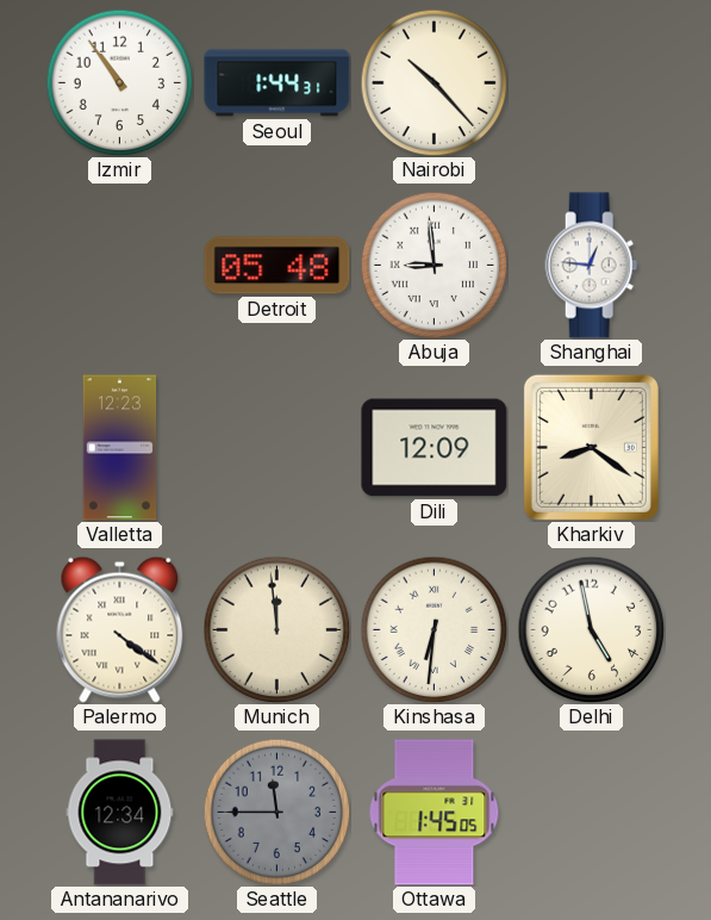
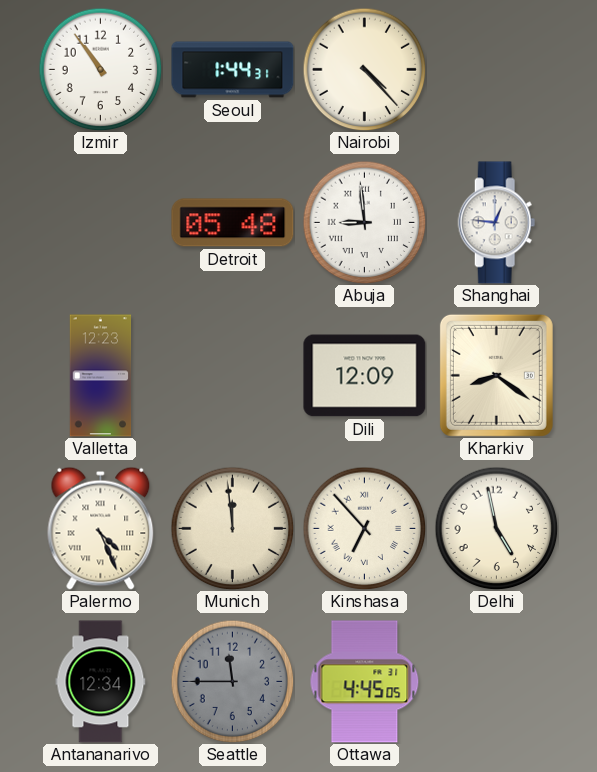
Nairobi: 10:23 -> 4:23
Palermo: 4:21 -> 4:26
Kinshasa: 6:31 -> 6:53
Ottawa: 1:45 -> 4:45
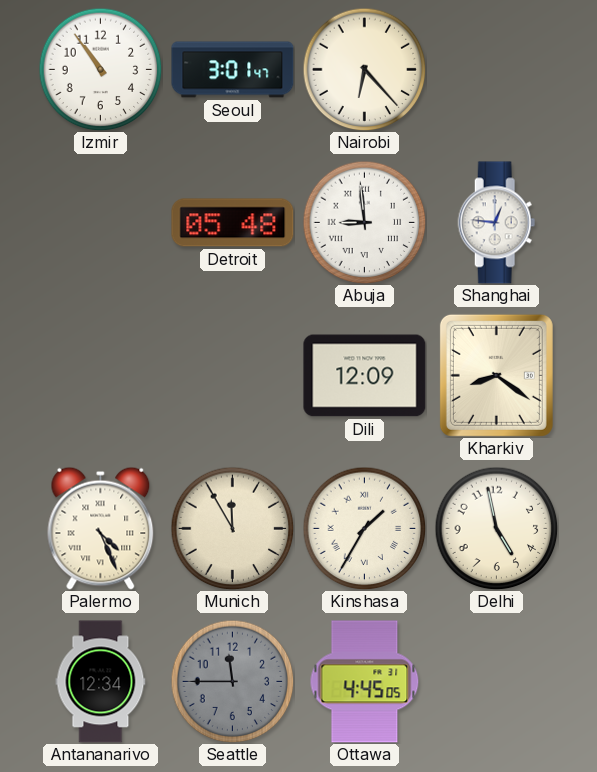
Seoul: 1:44 -> 3:01
Nairobi: 4:23 -> 6:23
Valletta: 12:23 -> none
Munich: 11:59 -> 11:55
Kinshasa: 6:53 -> 1:35
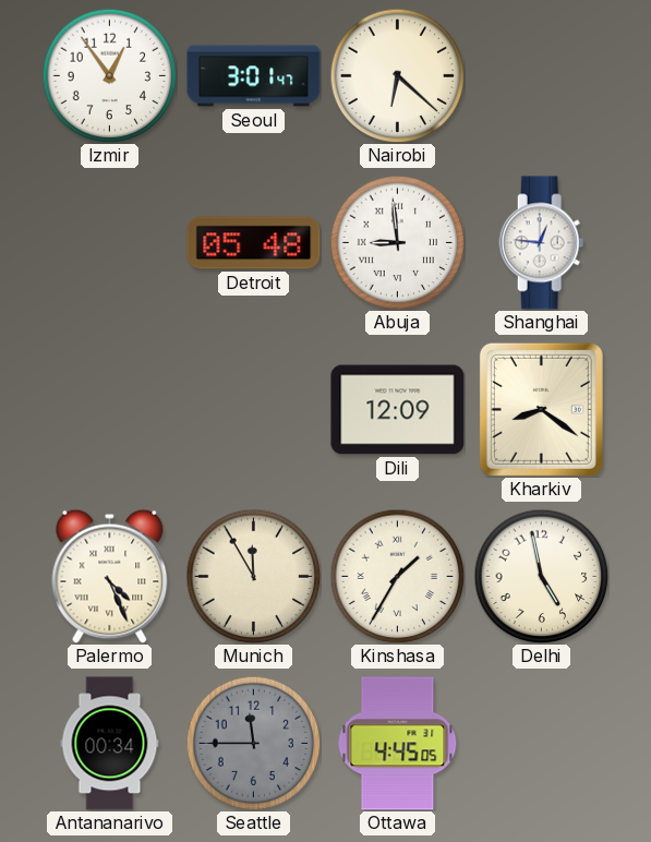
Izmir: 10:54 -> 12:54
Nairobi: 6:23 -> 6:22
Antananarivo: 12:34 -> 00:34
